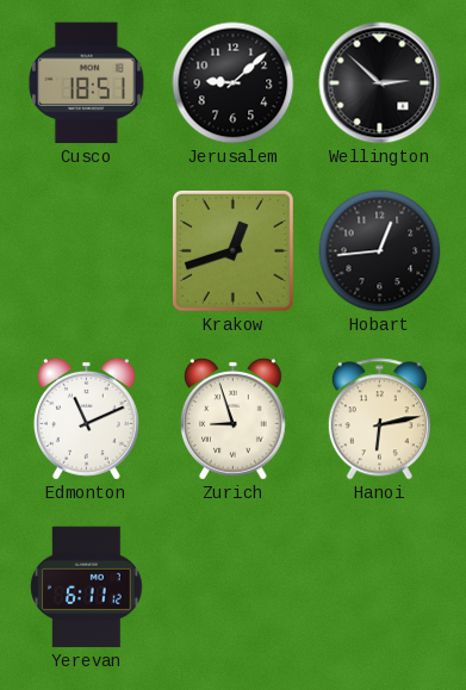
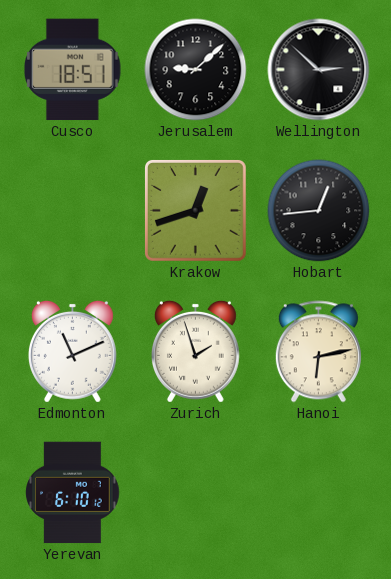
Zurich: 8:57 -> 1:57
Yerevan: 6:11 -> 6:10
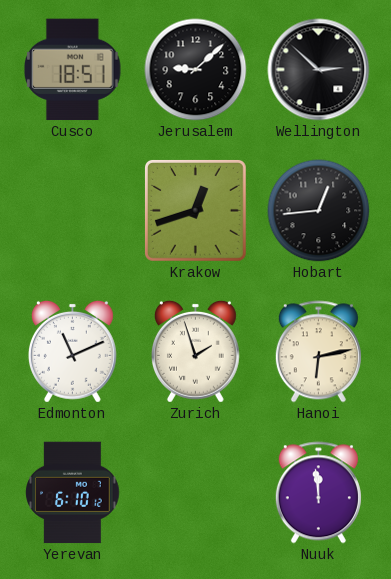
Nuuk: none -> 11:59
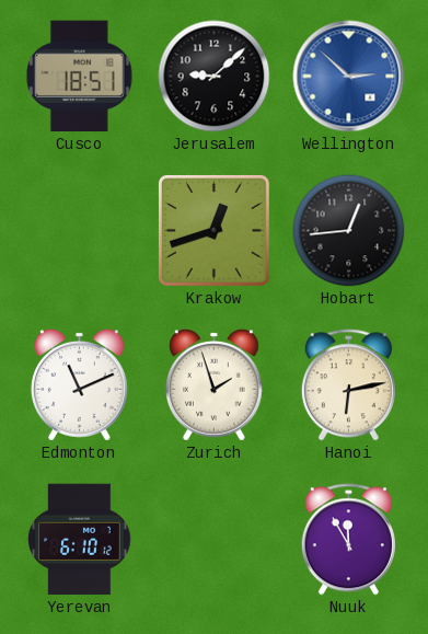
Wellington dial: black -> blue
Nuuk: 11:59 -> 11:55
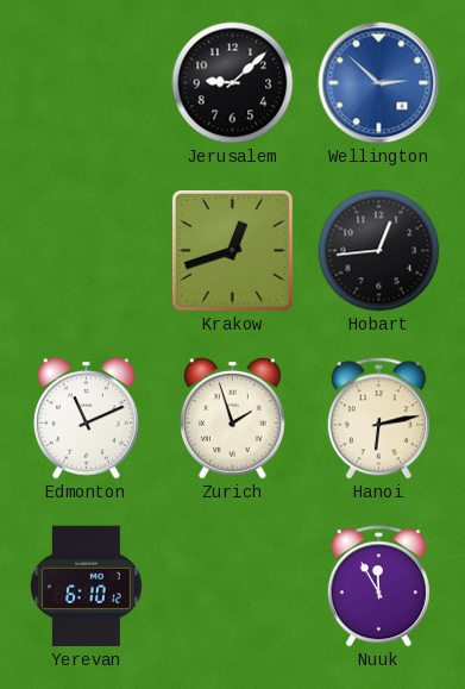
Cusco: 18:51 -> none
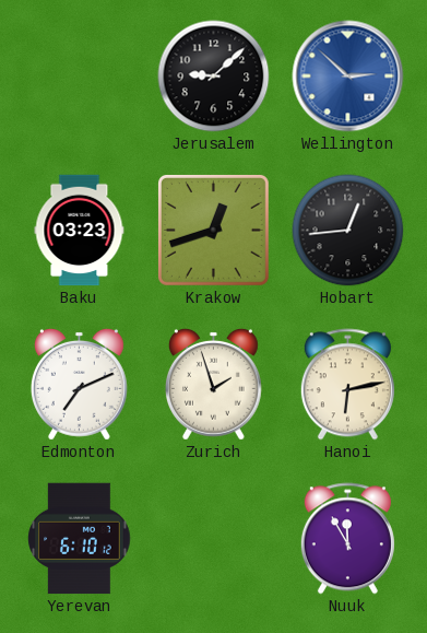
Baku: none -> 03:23
Edmonton: 11:11 -> 7:11
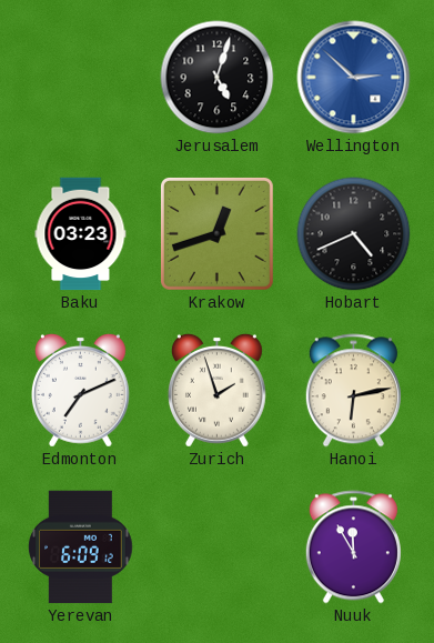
Jerusalem: 9:08 -> 5:03
Hobart: 12:44 -> 4:41
Yerevan: 6:10 -> 6:09
